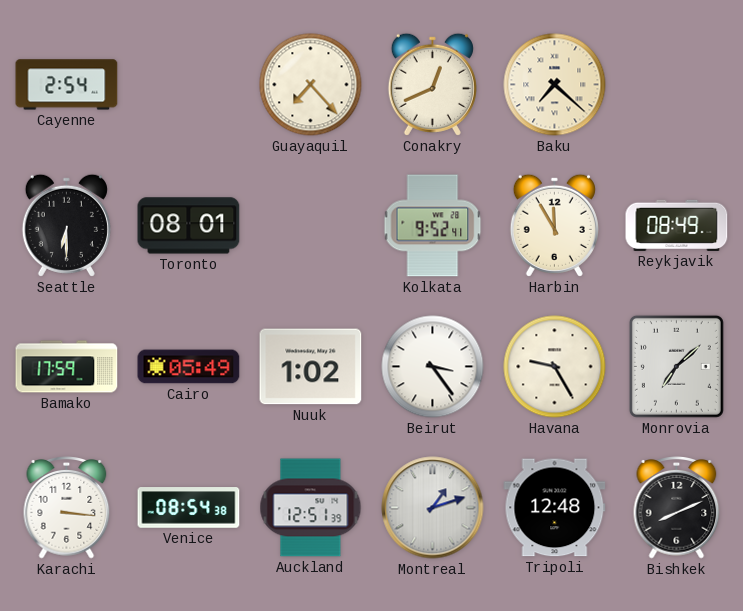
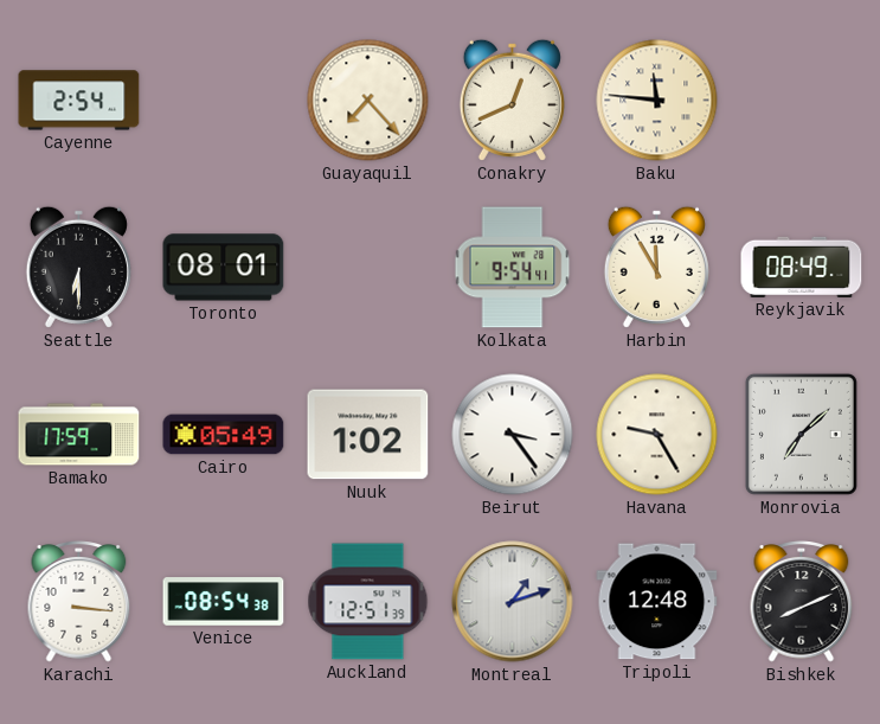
Baku: 7:22 -> 11:46
Kolkata: 9:52 -> 9:54
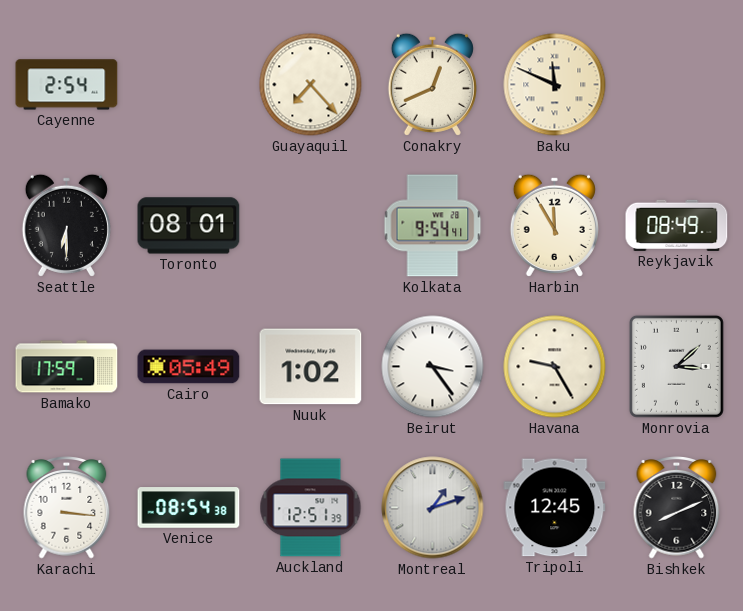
Baku: 11:46 -> 11:49
Monrovia: 7:08 -> 3:08
Tripoli: 12:48 -> 12:45
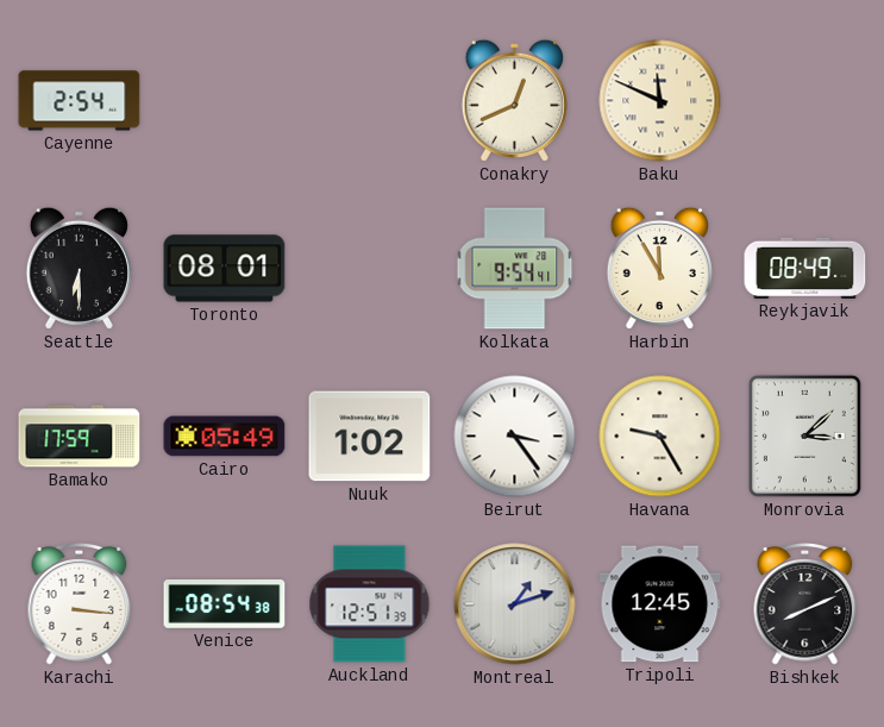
Guayaquil: 7:23 -> none
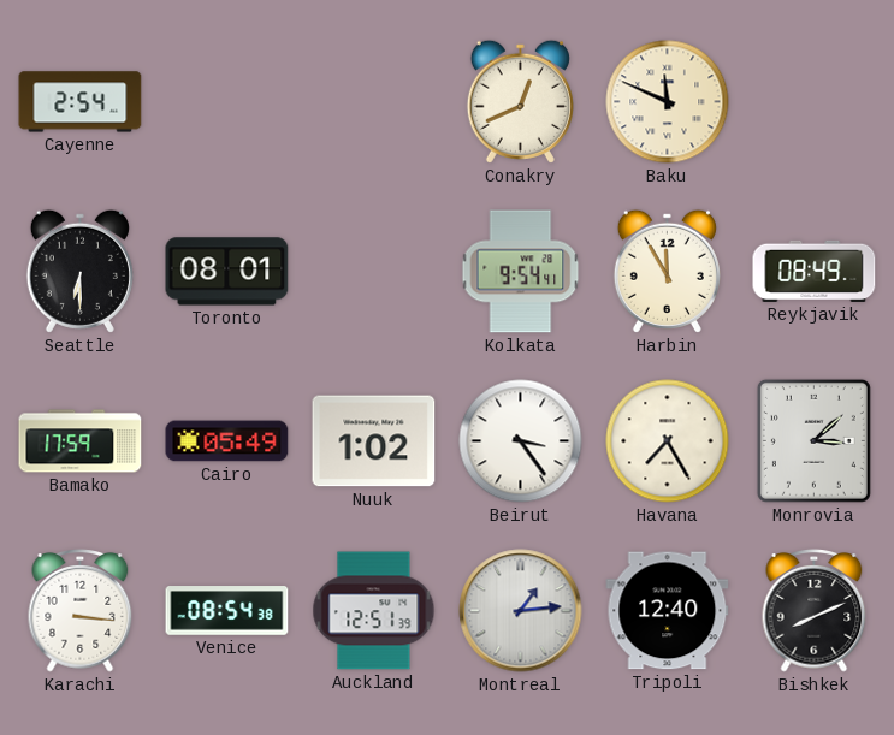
Havana: 9:25 -> 7:25
Montreal: 1:12 -> 1:14
Tripoli: 12:45 -> 12:40
